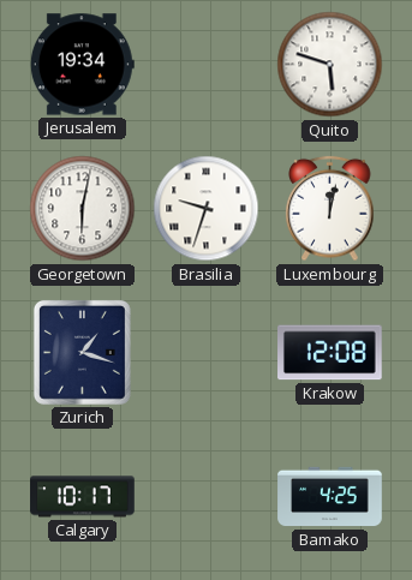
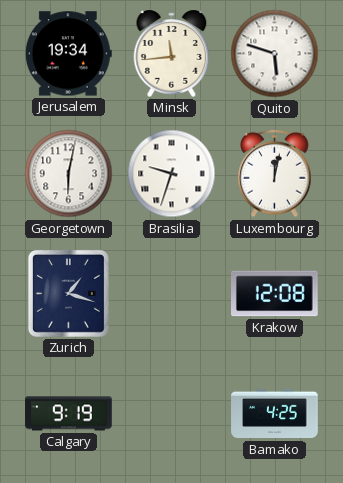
Minsk: none -> 11:44
Calgary: 10:17 -> 9:19
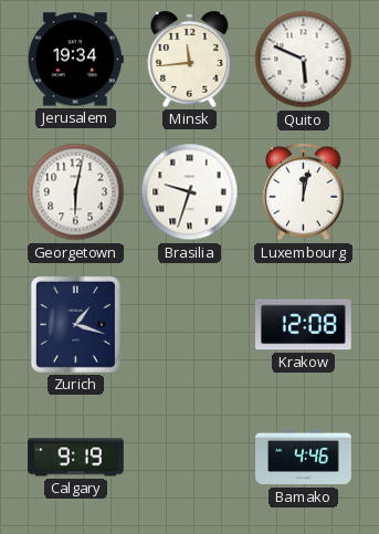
Quito: 5:48 -> 5:49
Bamako: 4:25 -> 4:46
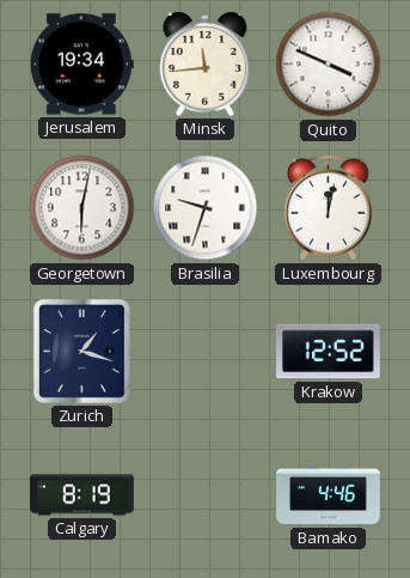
Quito: 5:49 -> 3:49
Krakow: 12:08 -> 12:52
Calgary: 9:19 -> 8:19
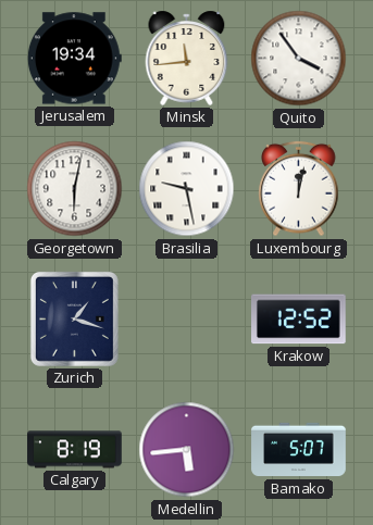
Quito: 3:49 -> 3:54
Brasilia: 9:33 -> 9:28
Medellin: none -> 5:44
Bamako: 4:46 -> 5:07
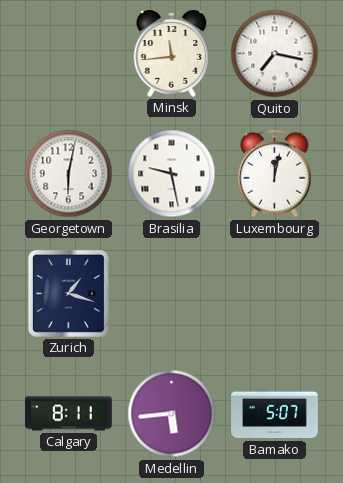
Jerusalem: 19:34 -> none
Quito: 3:54 -> 7:17
Krakow: 12:52 -> none
Calgary: 8:19 -> 8:11
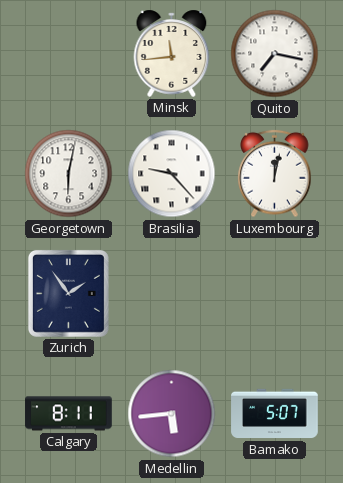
Brasilia: 9:28 -> 9:23
Zurich: 1:18 -> 1:54
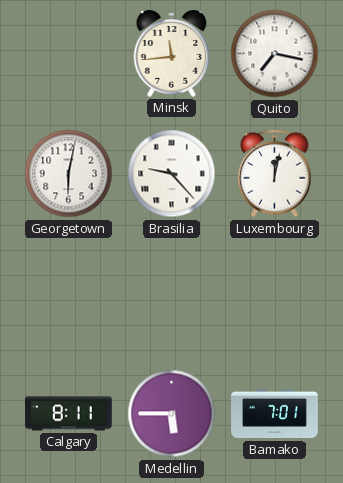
Zurich: 1:54 -> none
Medellin: 5:44 -> 5:45
Bamako: 5:07 -> 7:01
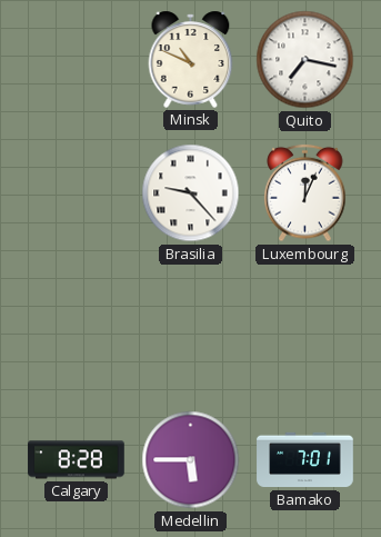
Minsk: 11:44 -> 10:49
Georgetown: 6:02 -> none
Luxembourg: 12:02 -> 12:04
Calgary: 8:11 -> 8:28
